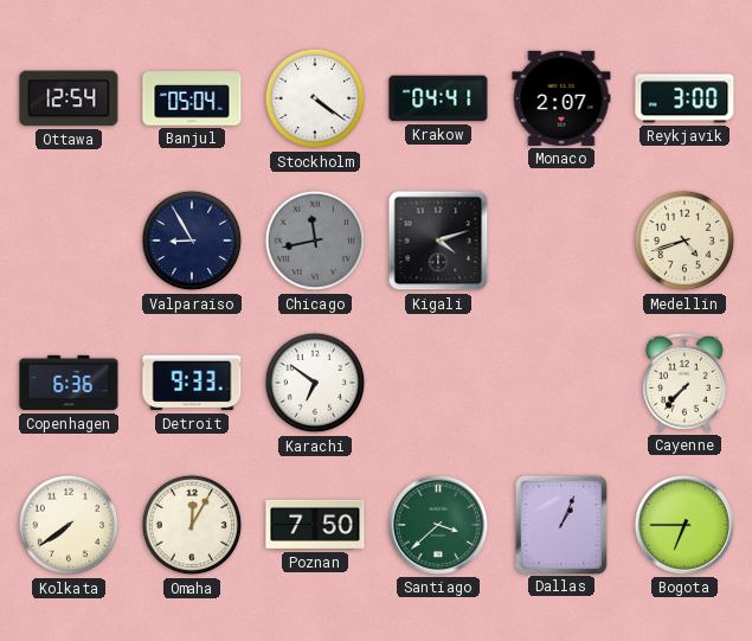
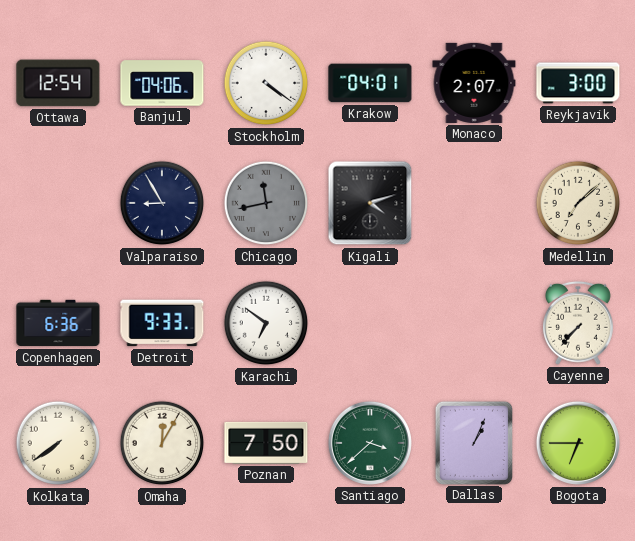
Banjul: 05:04 -> 04:06
Krakow: 04:41 -> 04:01
Medellin: 4:42 -> 7:08
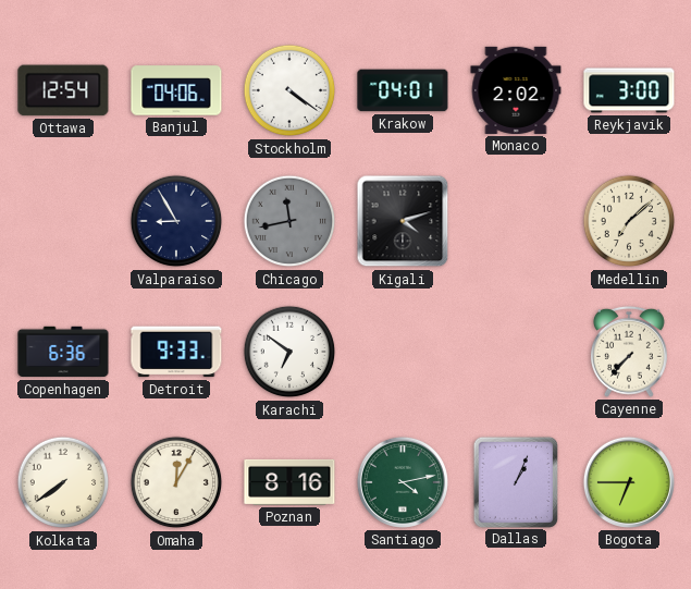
Monaco: 2:07 -> 2:02
Poznan: 7:50 -> 8:16
Santiago: 3:38 -> 4:13
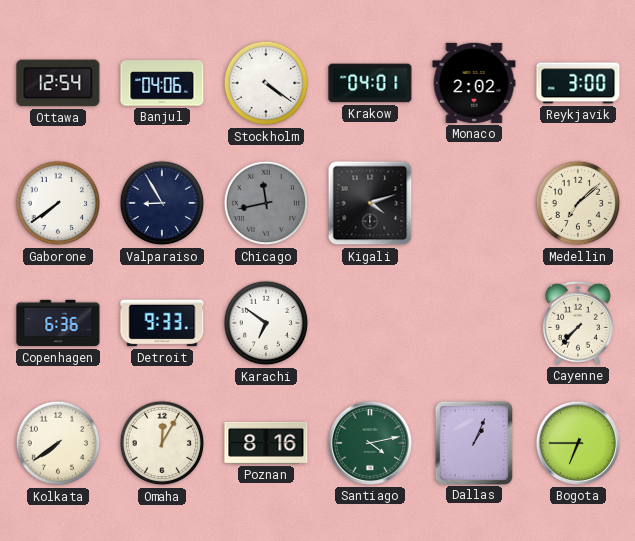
Gaborone: none -> 7:39
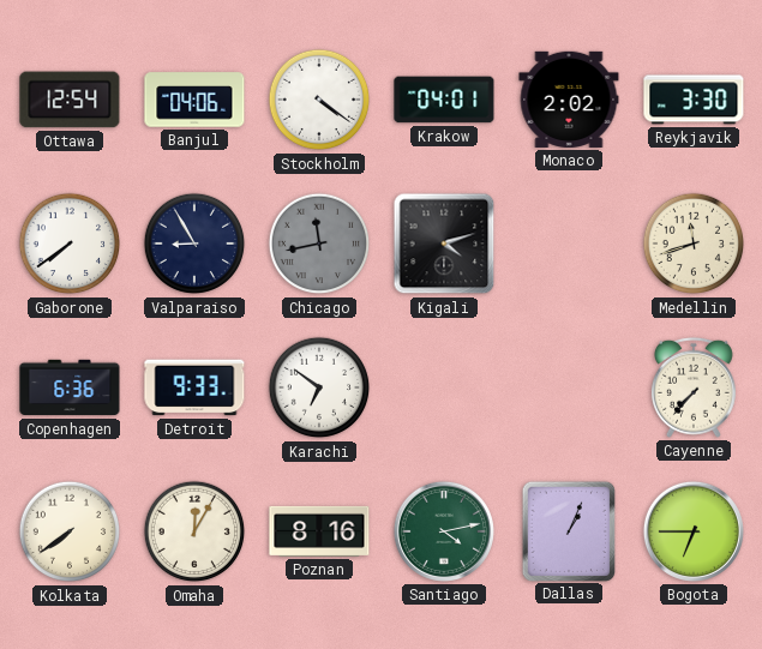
Reykjavik: 3:00 -> 3:30
Medellin: 7:08 -> 11:42
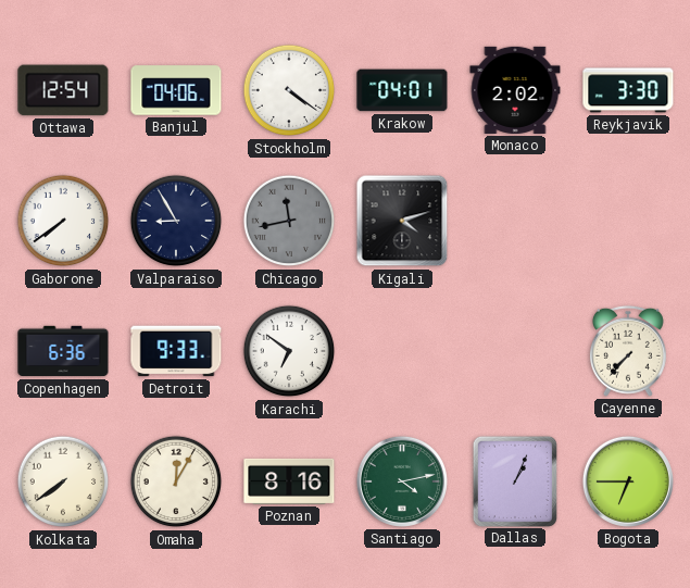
Medellin: 11:42 -> none
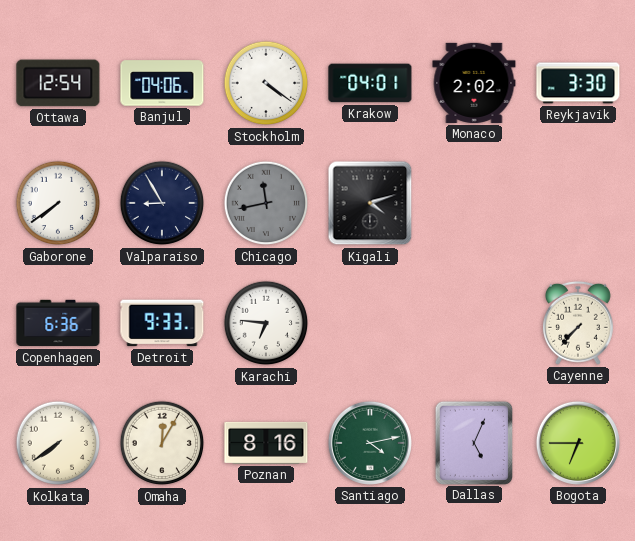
Karachi: 6:51 -> 6:46
Dallas: 1:04 -> 5:04
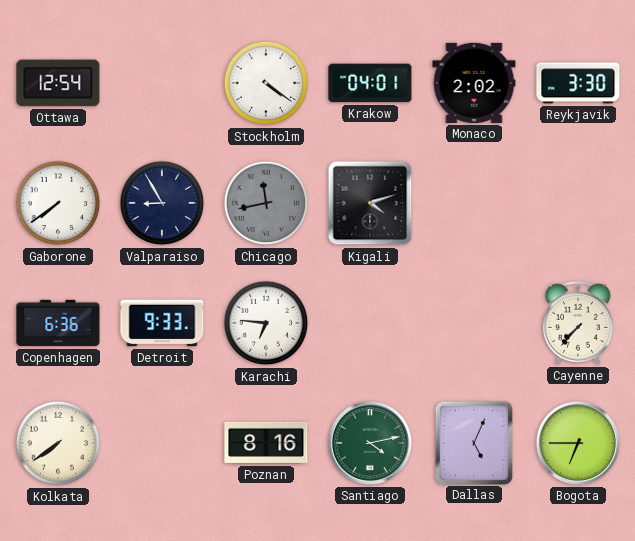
Banjul: 04:06 -> none
Omaha: 12:05 -> none
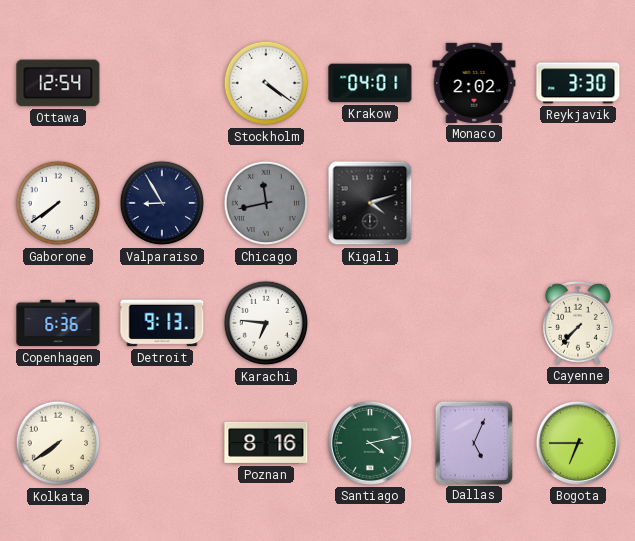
Detroit: 9:33 -> 9:13
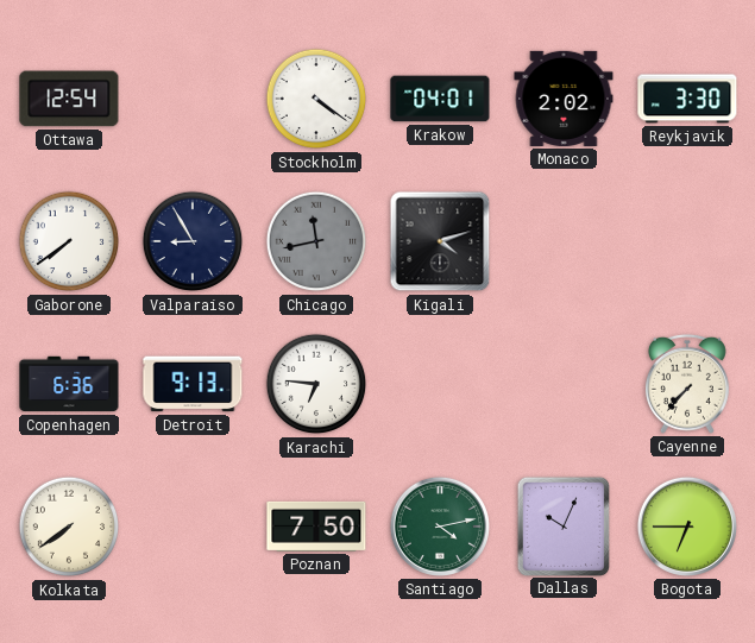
Poznan: 8:16 -> 7:50
Dallas: 5:04 -> 10:04
